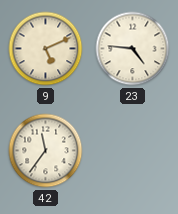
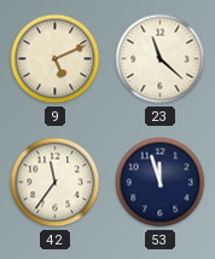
23: 4:46 -> 11:22
53: none -> 11:57
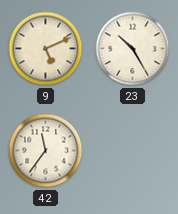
23: 11:22 -> 10:25
53: 11:57 -> none
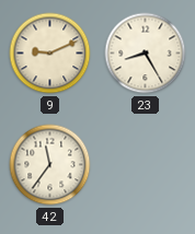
9: 5:11 -> 9:11
23: 10:25 -> 8:25
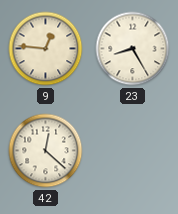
9: 9:11 -> 12:46
42: 11:36 -> 12:22
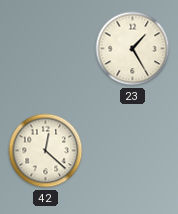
9: 12:46 -> none
23: 8:25 -> 1:25
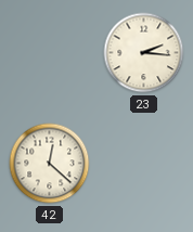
23: 1:25 -> 2:16
